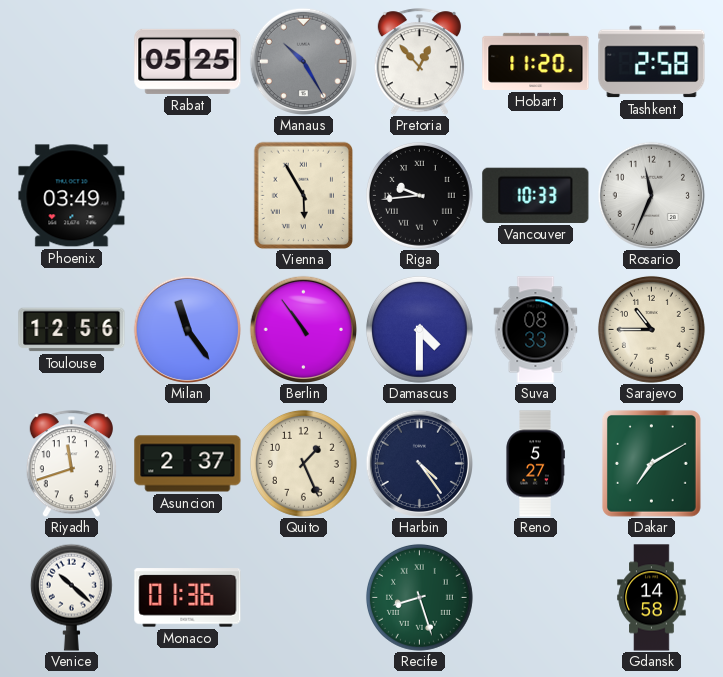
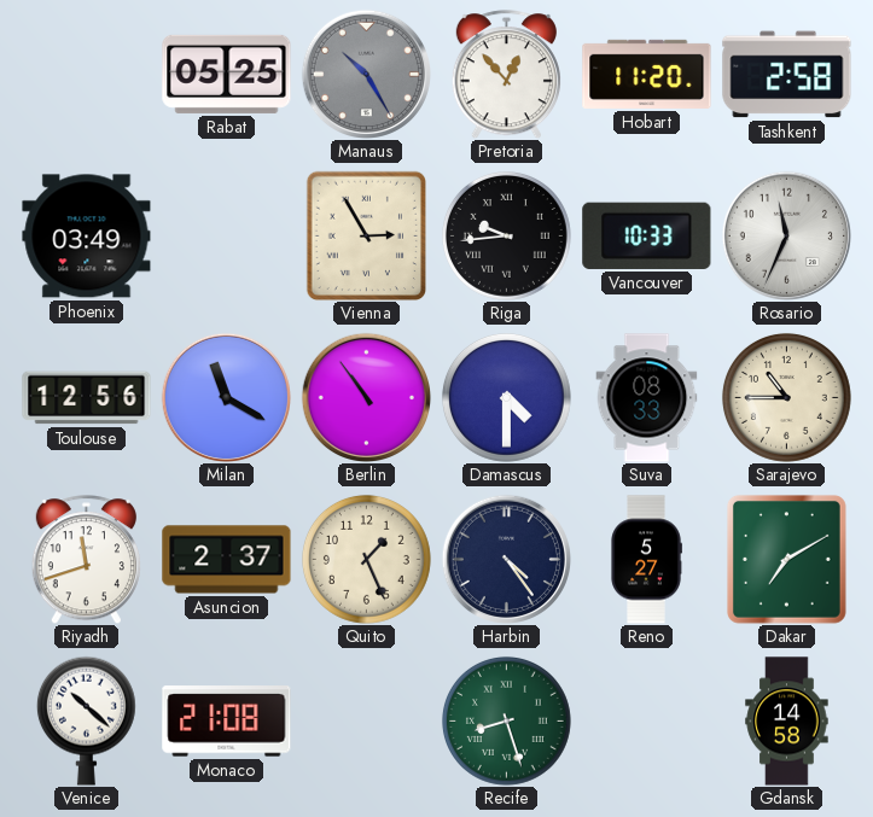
Vienna: 5:55 -> 2:55
Milan: 11:24 -> 11:20
Monaco: 01:36 -> 21:08
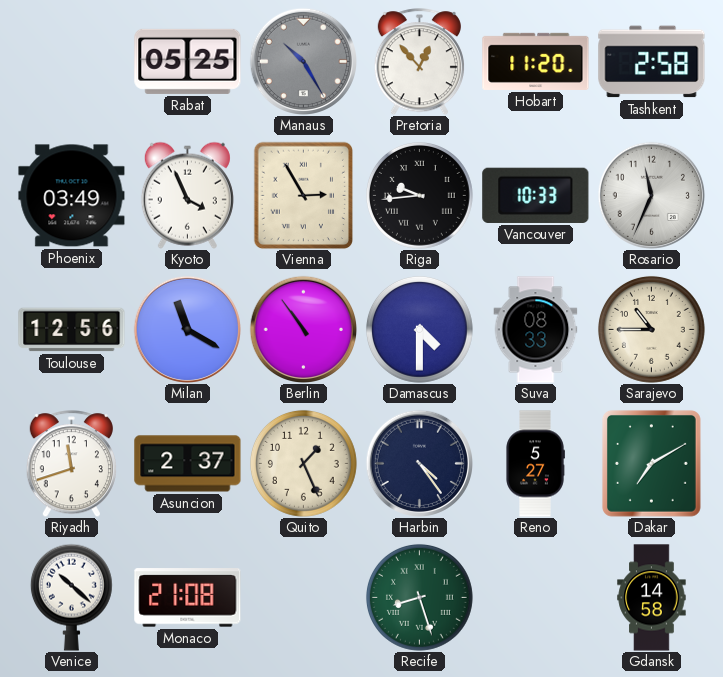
Kyoto: none -> 3:56
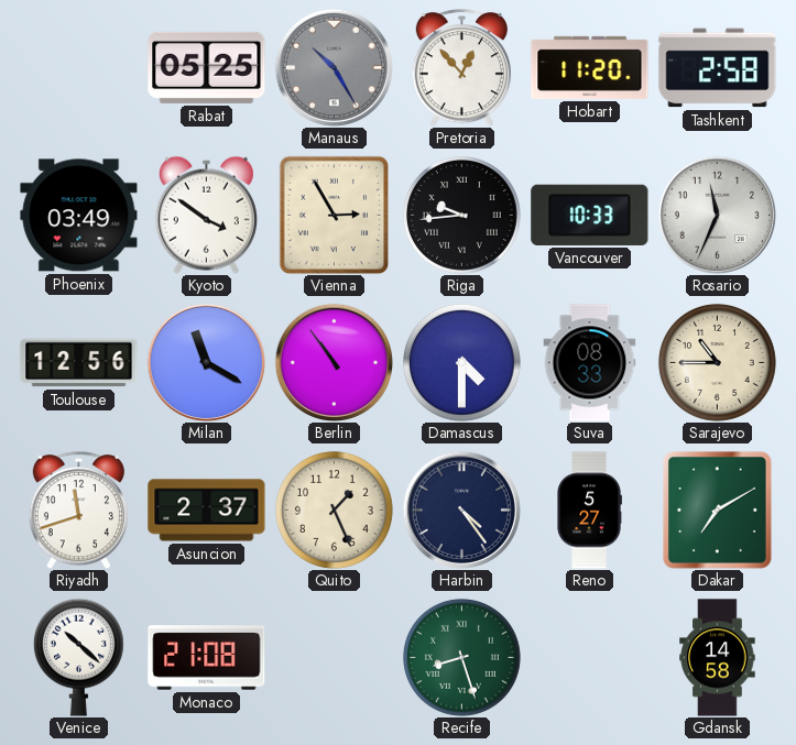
Kyoto: 3:56 -> 3:51
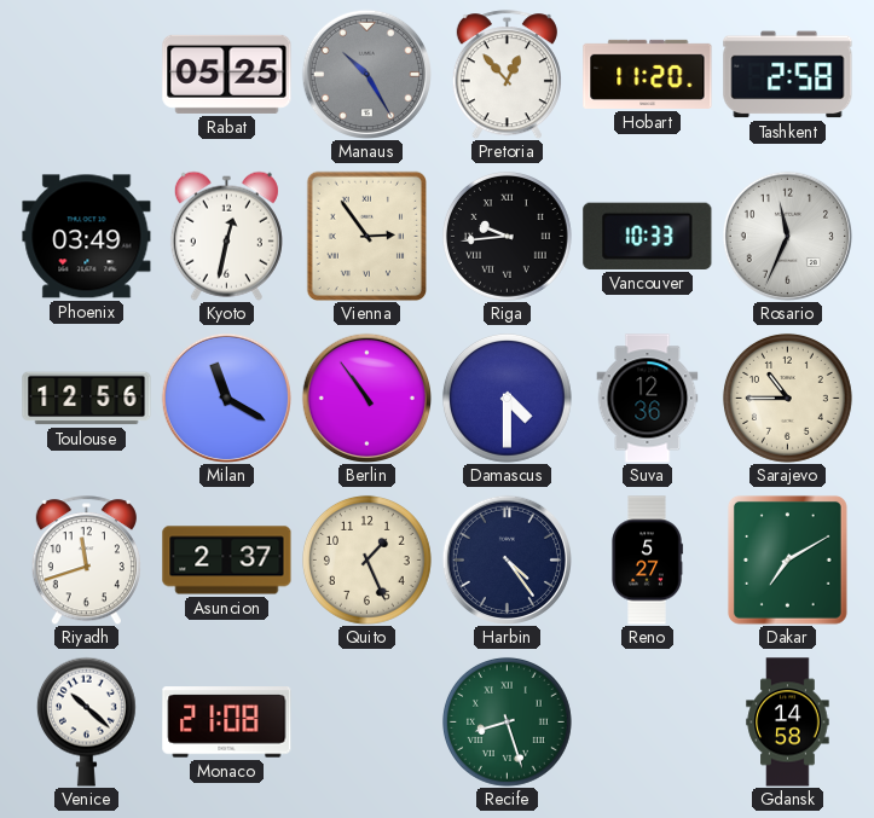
Kyoto: 3:51 -> 12:32
Vienna: 2:55 -> 2:54
Suva: 08:33 -> 12:36
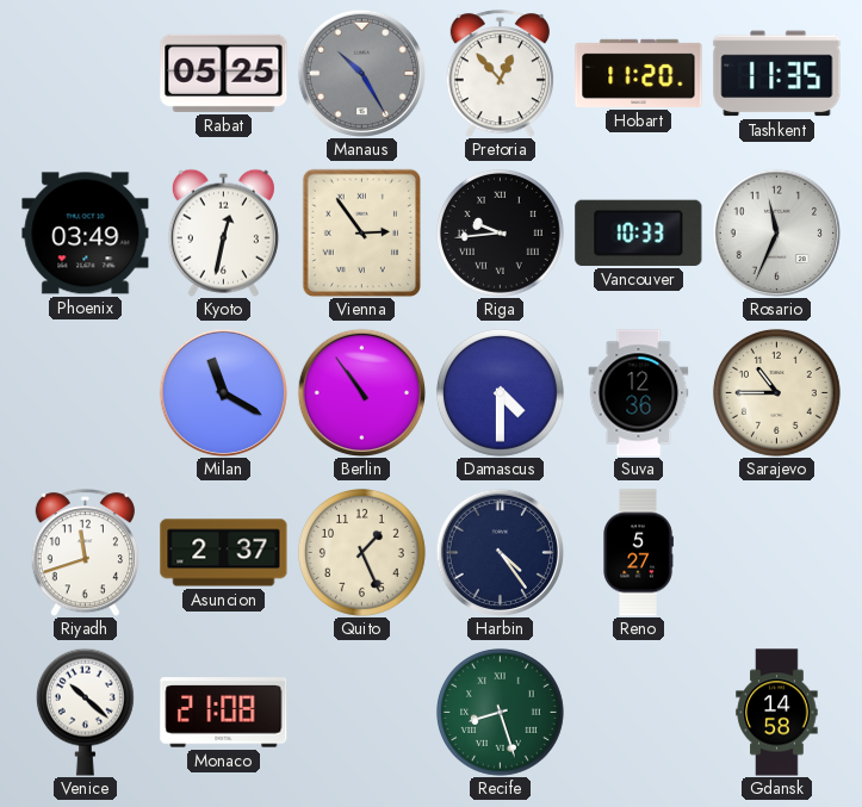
Tashkent: 2:58 -> 11:35
Toulouse: 12:56 -> none
Dakar: 7:10 -> none
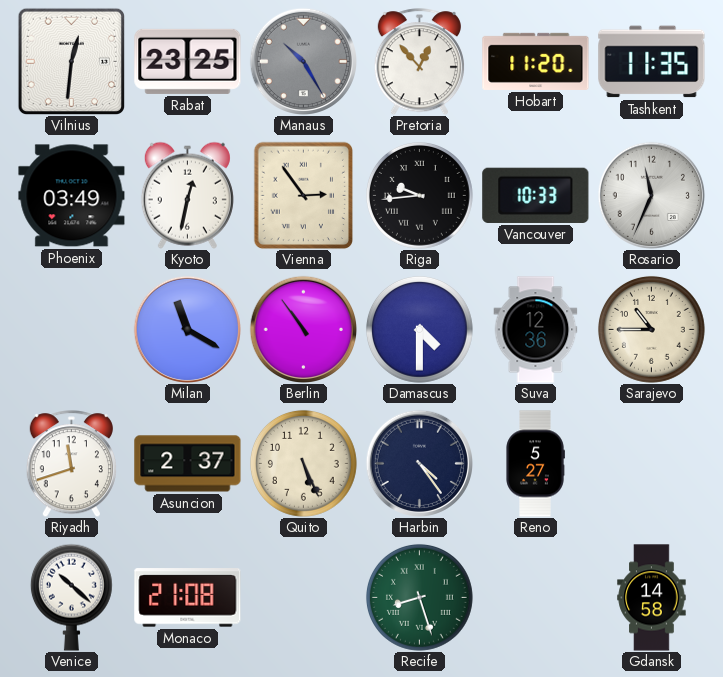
Vilnius: none -> 12:31
Rabat: 05:25 -> 23:25
Quito: 1:26 -> 5:26
